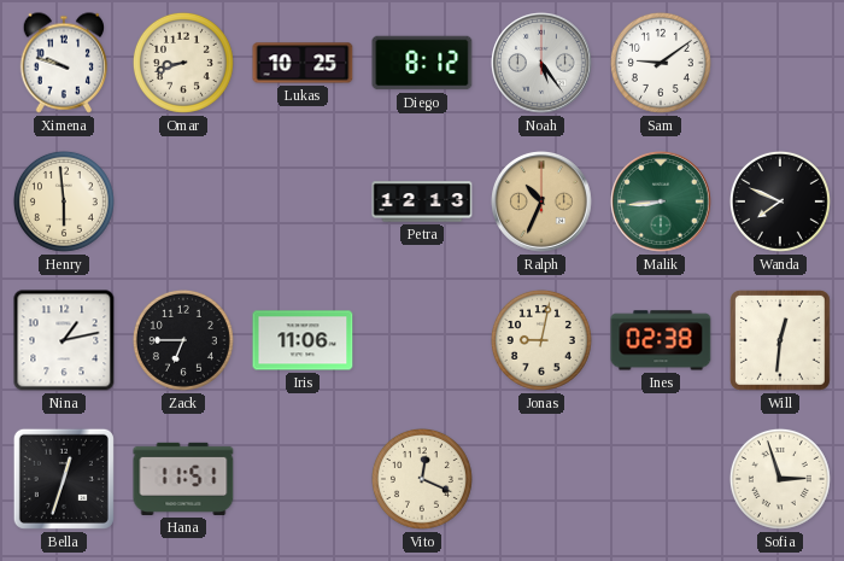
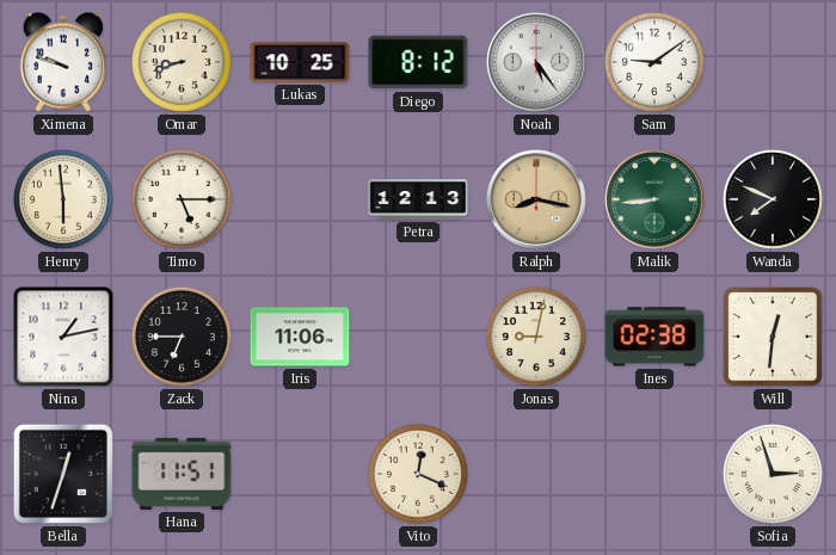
Timo: none -> 5:15
Ralph: 10:34 -> 8:17
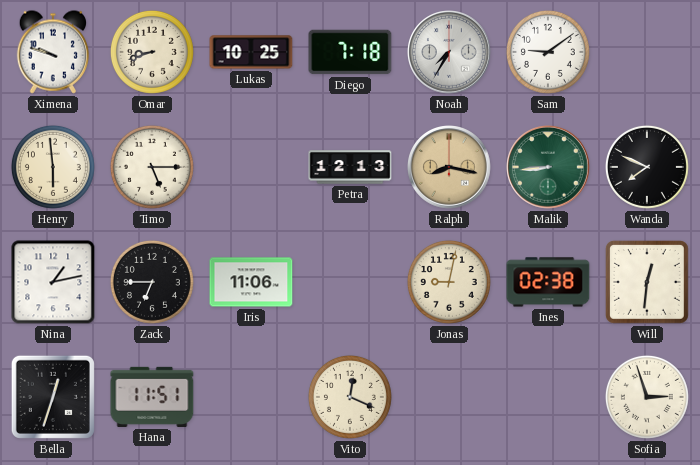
Diego: 8:12 -> 7:18
Noah: 5:24 -> 7:35
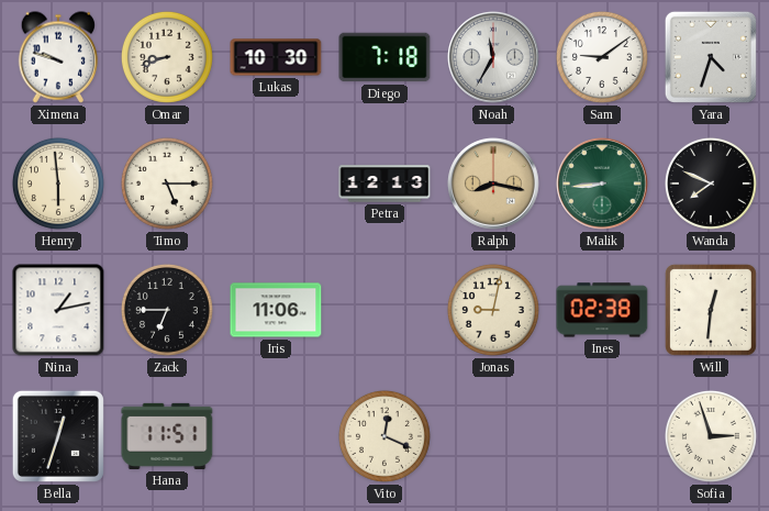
Lukas: 10:25 -> 10:30
Noah: 7:35 -> 11:35
Yara: none -> 4:33
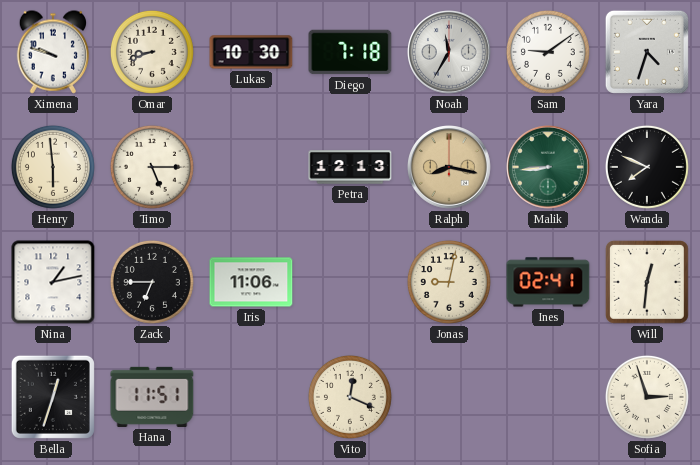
Ines: 02:38 -> 02:41
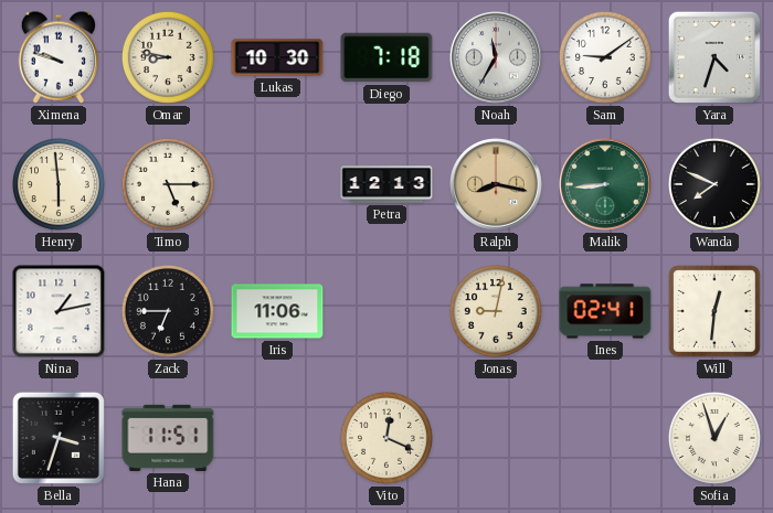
Omar: 8:42 -> 8:47
Bella: 12:33 -> 3:33
Sofia: 2:57 -> 12:57
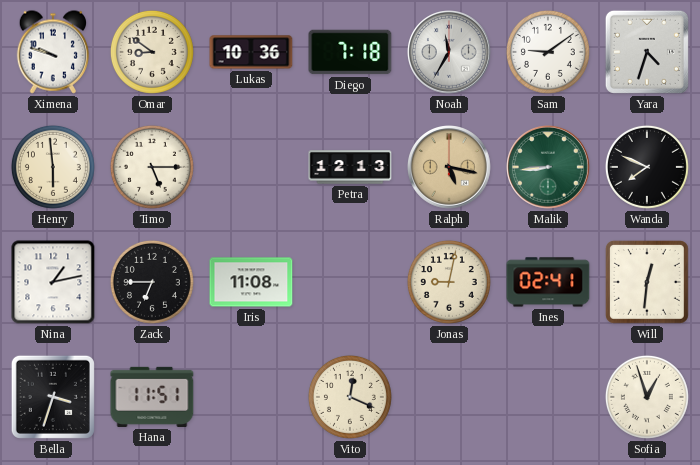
Omar: 8:47 -> 8:51
Lukas: 10:30 -> 10:36
Ralph: 8:17 -> 5:17
Iris: 11:06 -> 11:08
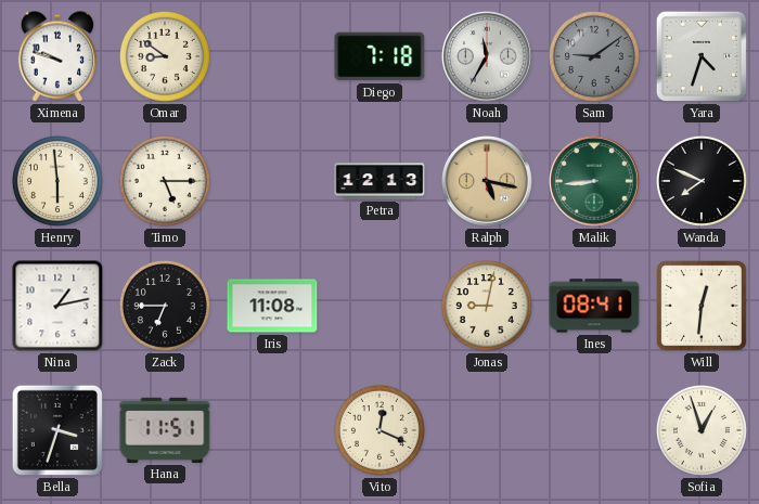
Lukas: 10:36 -> none
Sam dial: white -> grey
Ines: 02:41 -> 08:41
